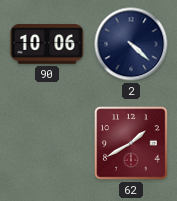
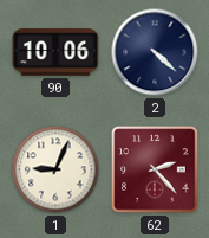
1: none -> 9:04
62: 1:40 -> 2:23
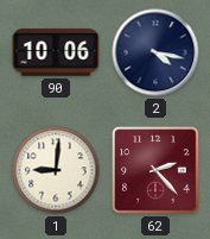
2: 4:22 -> 4:17
1: 9:04 -> 9:01
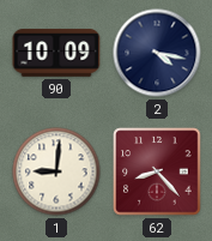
90: 10:06 -> 10:09
62: 2:23 -> 8:23
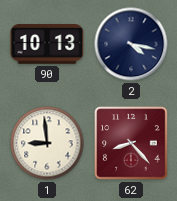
90: 10:09 -> 10:13
1: 9:01 -> 8:59
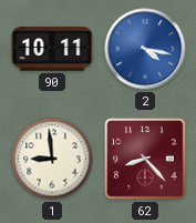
90: 10:13 -> 10:11
2 dial: navy -> blue
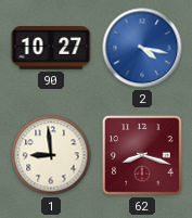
90: 10:11 -> 10:27
62: 8:23 -> 8:18
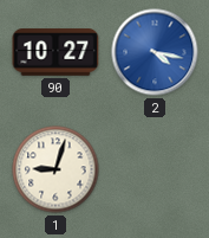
1: 8:59 -> 9:03
62: 8:18 -> none
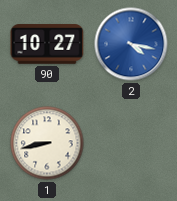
1: 9:03 -> 8:43
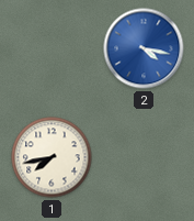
90: 10:27 -> none
1: 8:43 -> 7:43
